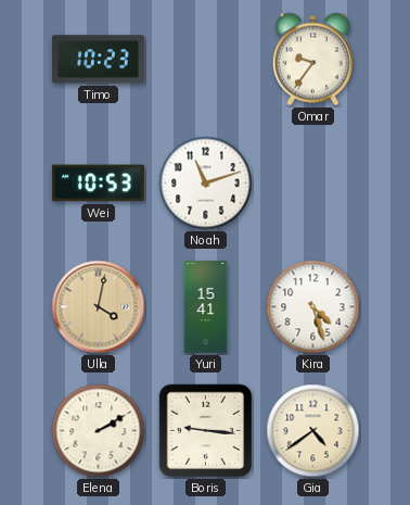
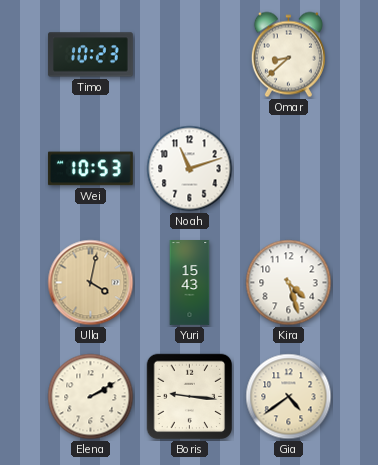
Omar: 9:36 -> 8:38
Yuri: 15:41 -> 15:43
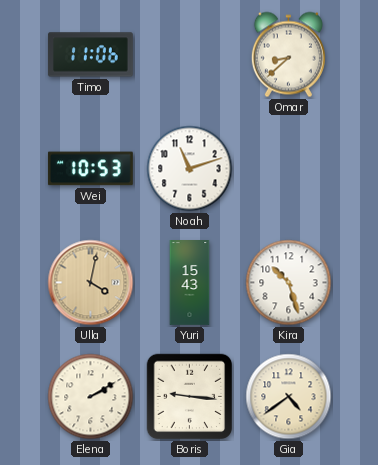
Timo: 10:23 -> 11:06
Kira: 4:27 -> 10:27
